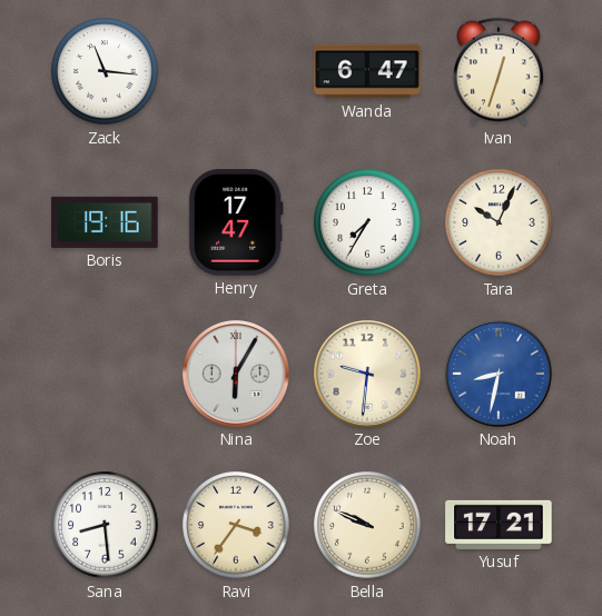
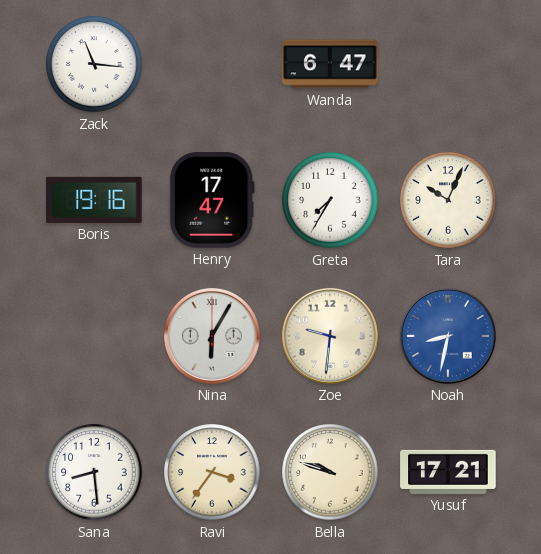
Ivan: 12:33 -> none
Bella: 9:49 -> 9:48
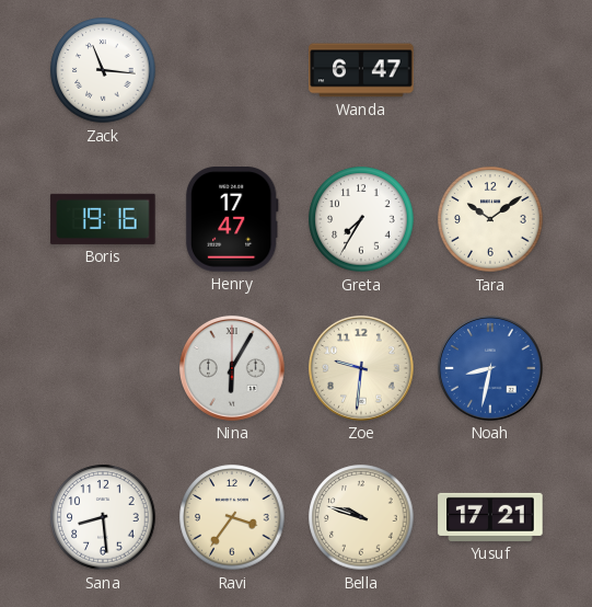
Tara: 10:04 -> 10:09
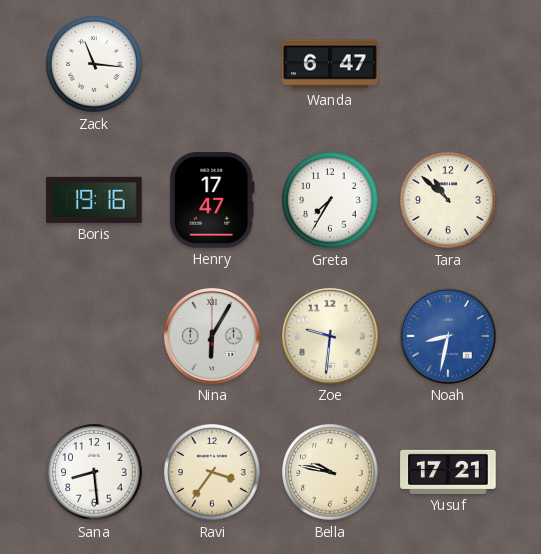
Tara: 10:09 -> 10:52
Bella: 9:48 -> 9:47
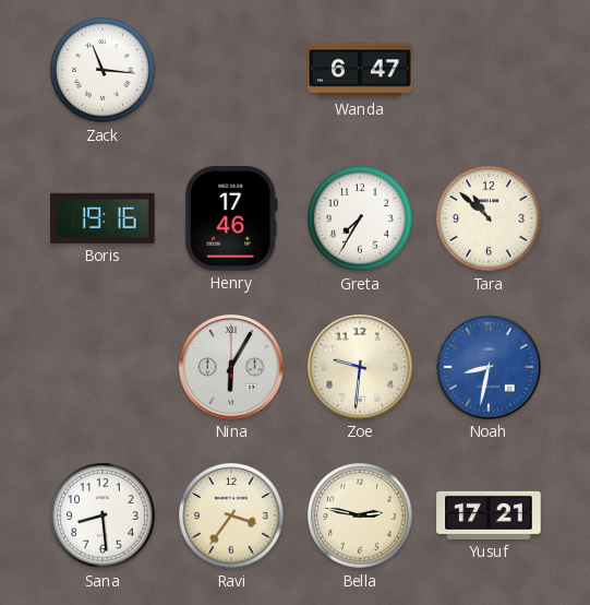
Henry: 17:47 -> 17:46
Bella: 9:47 -> 2:47
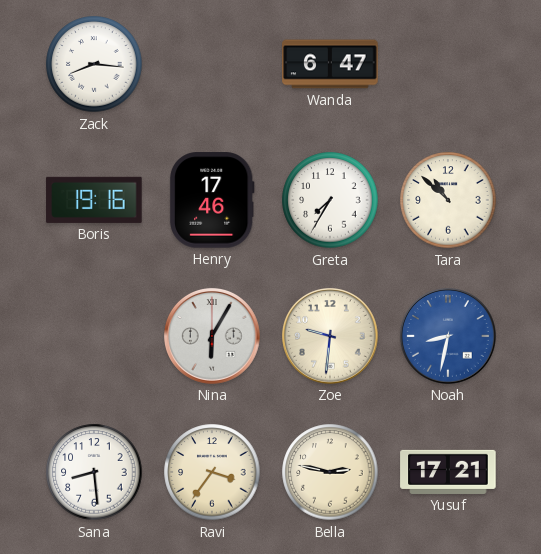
Zack: 11:16 -> 8:16
